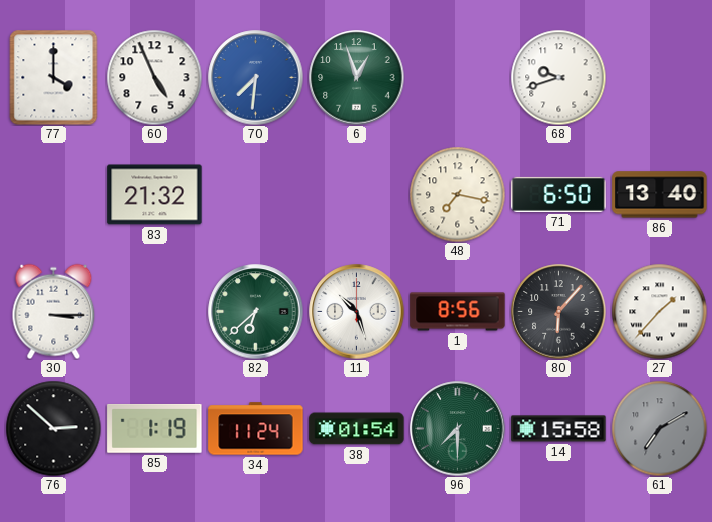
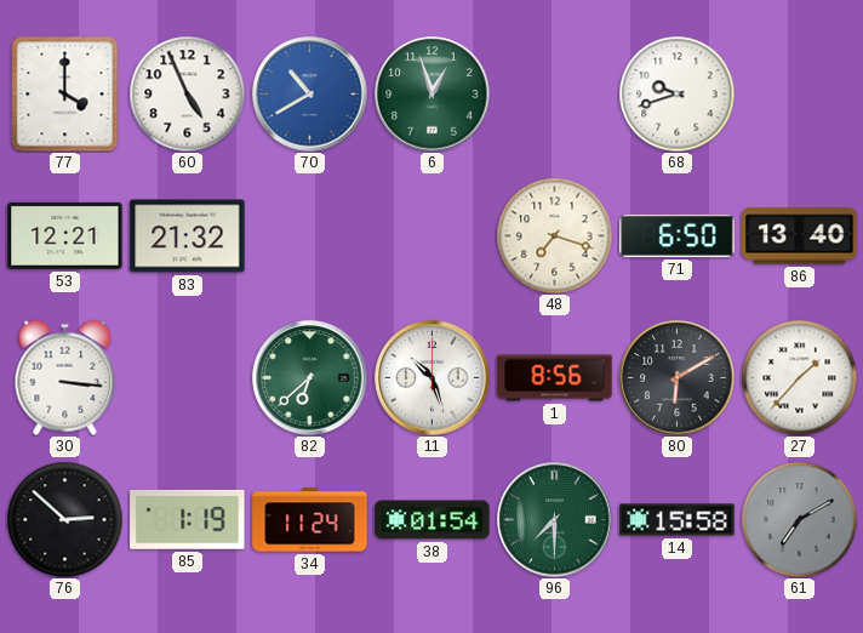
70: 7:31 -> 10:40
53: none -> 12:21
48: 7:17 -> 7:18
30: 3:15 -> 3:16
80: 6:07 -> 6:10
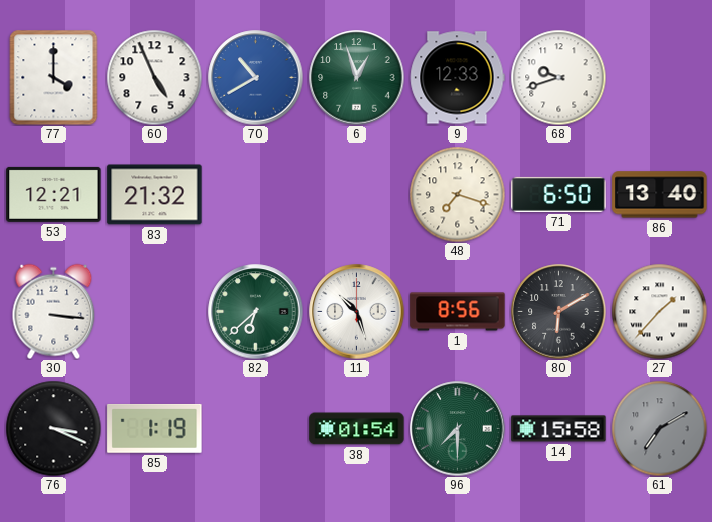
9: none -> 12:33
76: 2:52 -> 3:19
34: 11:24 -> none
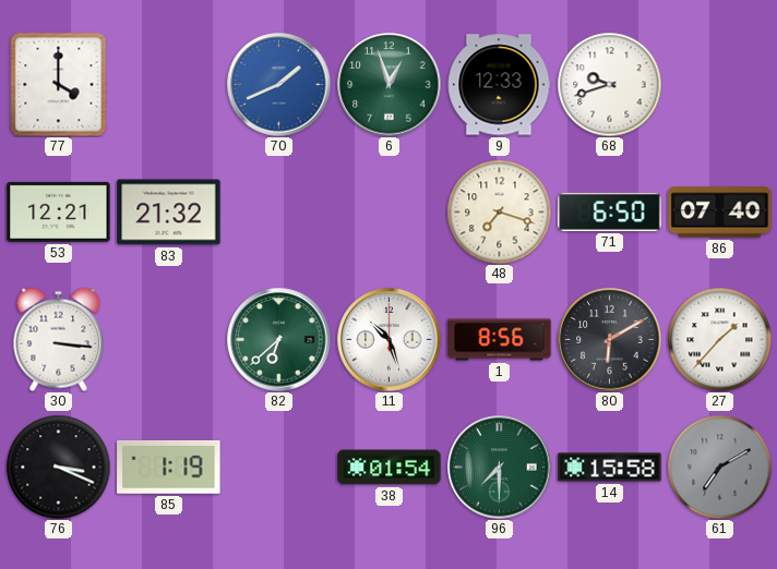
60: 4:56 -> none
70: 10:40 -> 1:41
86: 13:40 -> 07:40
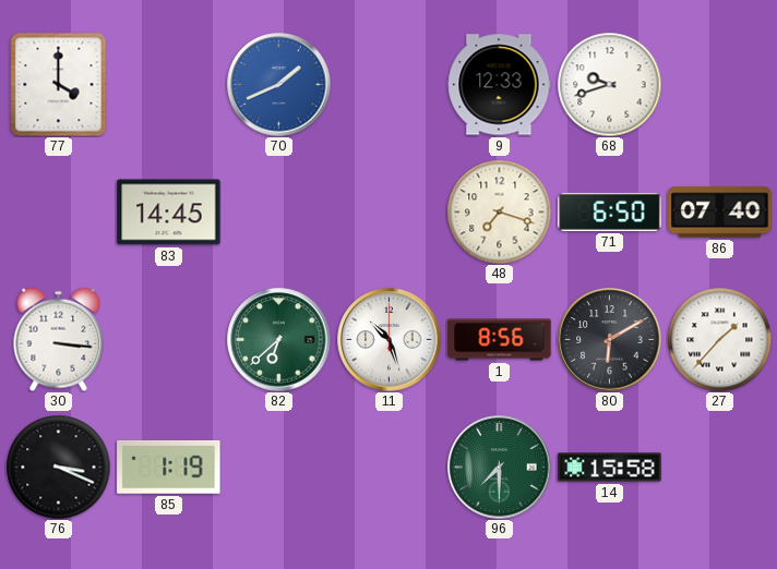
6: 12:57 -> none
53: 12:21 -> none
83: 21:32 -> 14:45
38: 01:54 -> none
61: 7:10 -> none
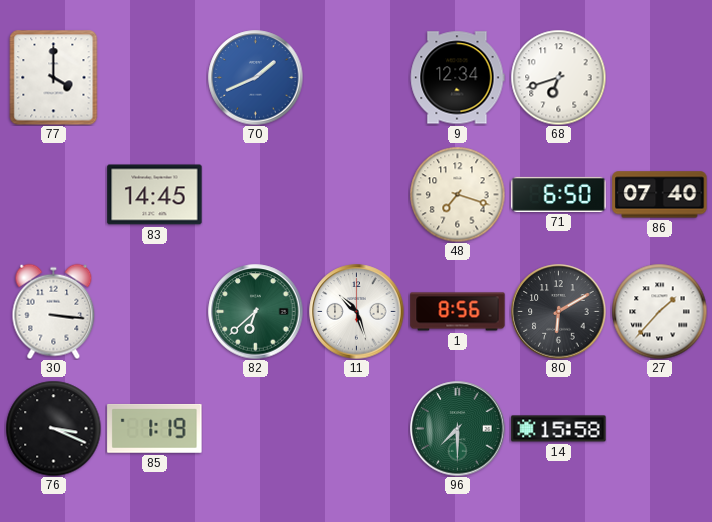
9: 12:33 -> 12:34
68: 9:42 -> 6:42
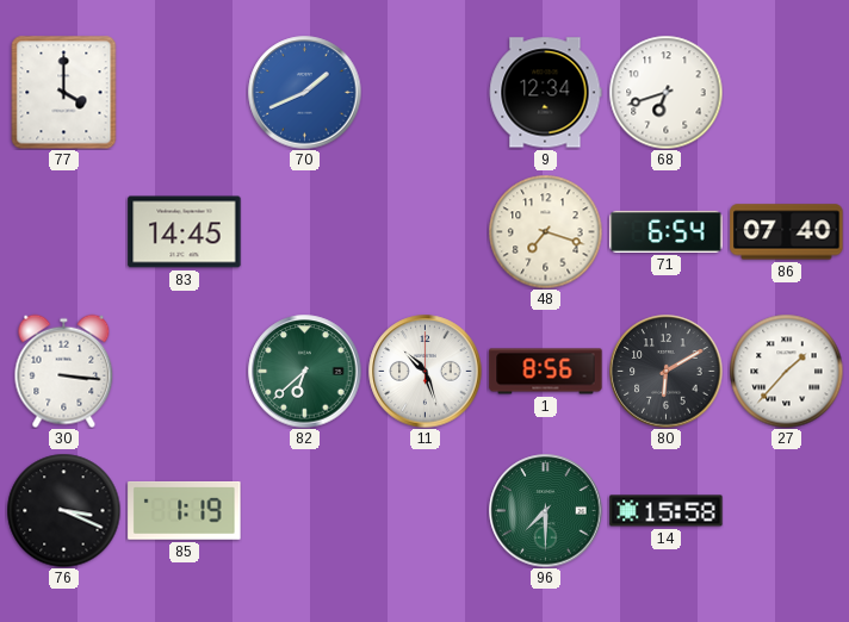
71: 6:50 -> 6:54
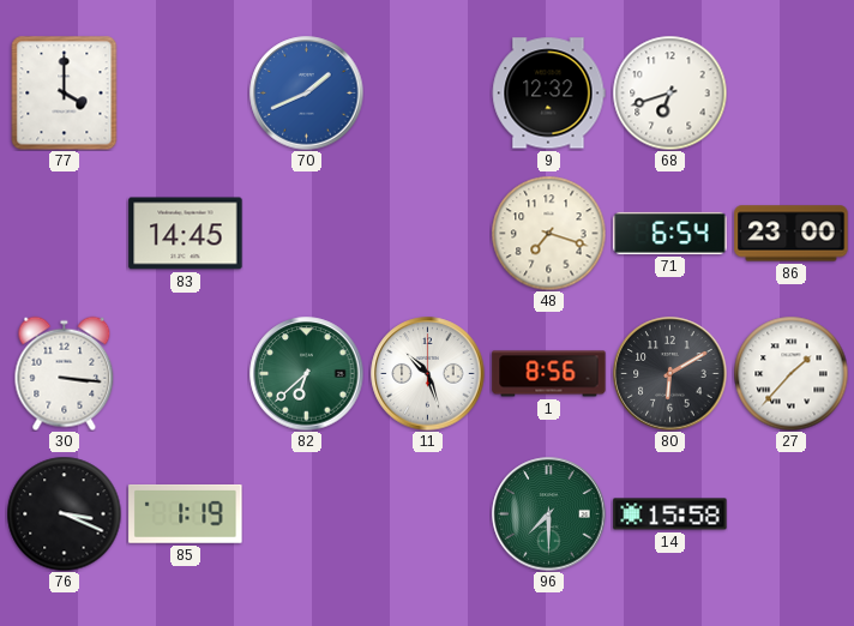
9: 12:34 -> 12:32
86: 07:40 -> 23:00
